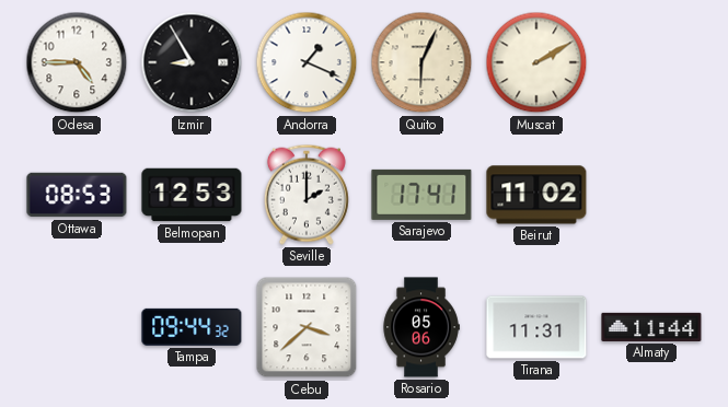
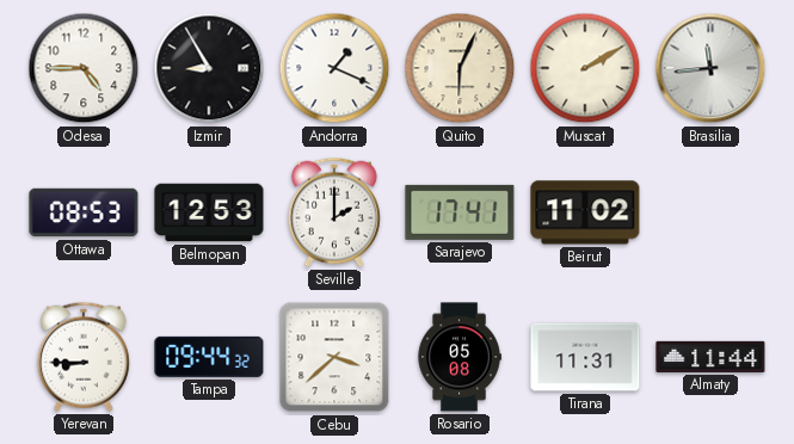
Brasilia: none -> 11:44
Yerevan: none -> 8:45
Rosario: 05:06 -> 05:08
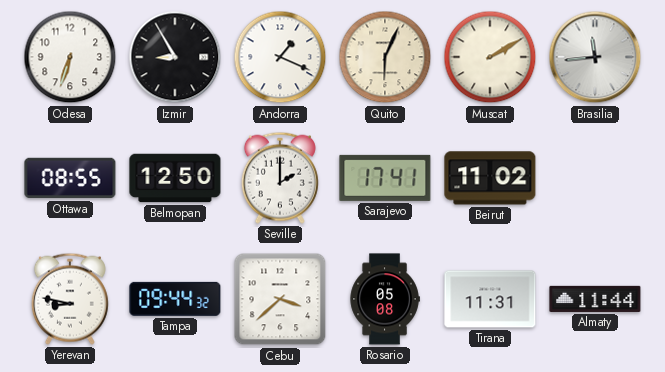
Odesa: 4:45 -> 6:33
Ottawa: 08:53 -> 08:55
Belmopan: 12:53 -> 12:50
Yerevan: 8:45 -> 8:47
